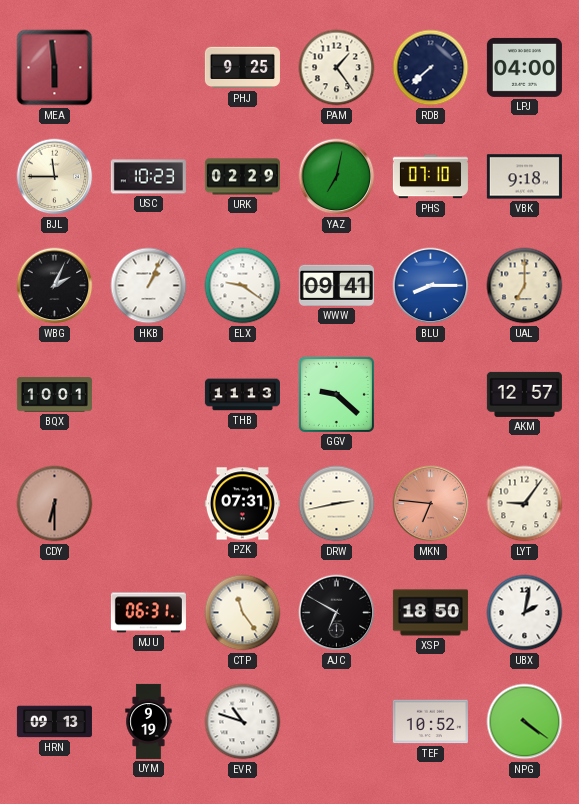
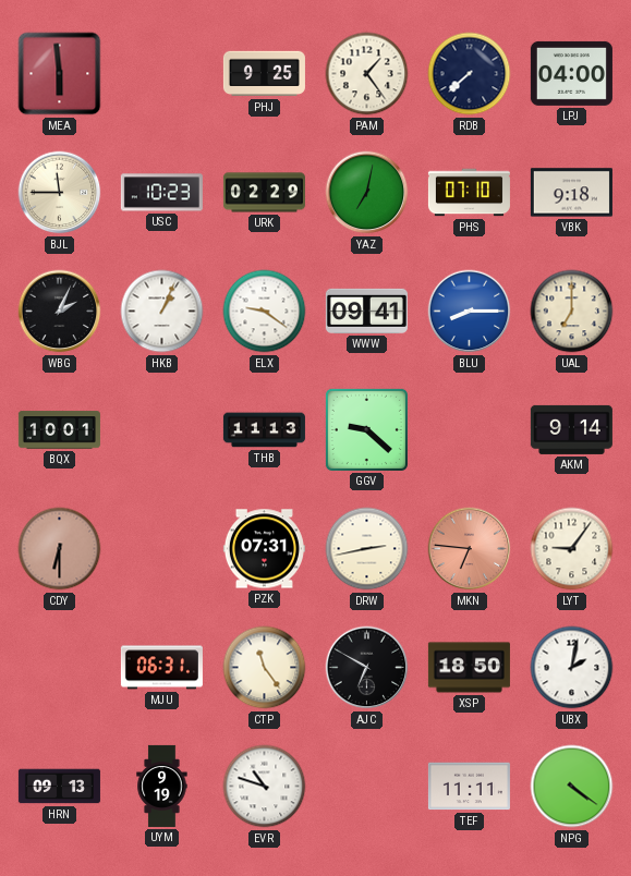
AKM: 12:57 -> 9:14
TEF: 10:52 -> 11:11
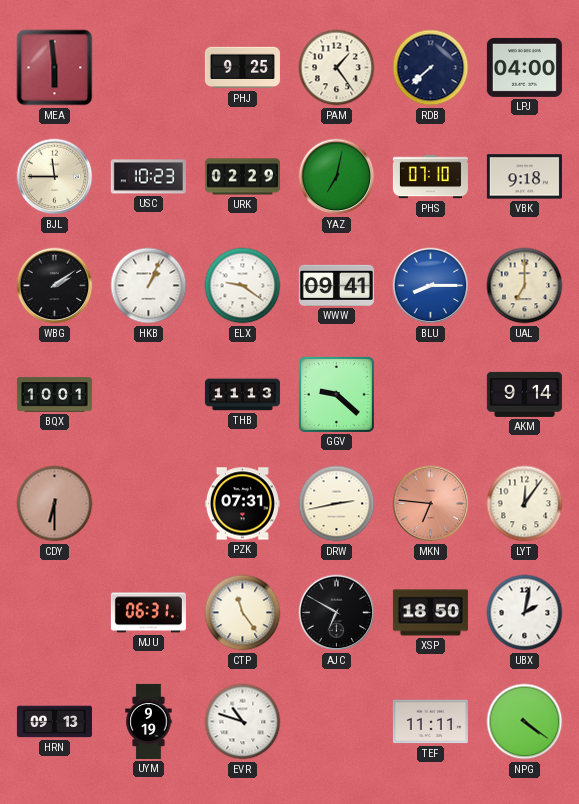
WBG: 2:04 -> 2:09
LYT: 9:06 -> 12:06
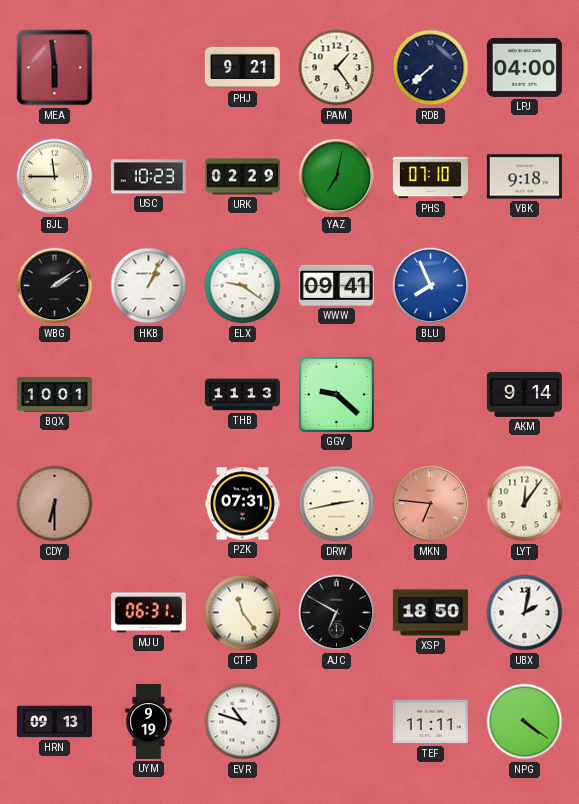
PHJ: 9:25 -> 9:21
BLU: 8:15 -> 7:56
UAL: 7:00 -> none
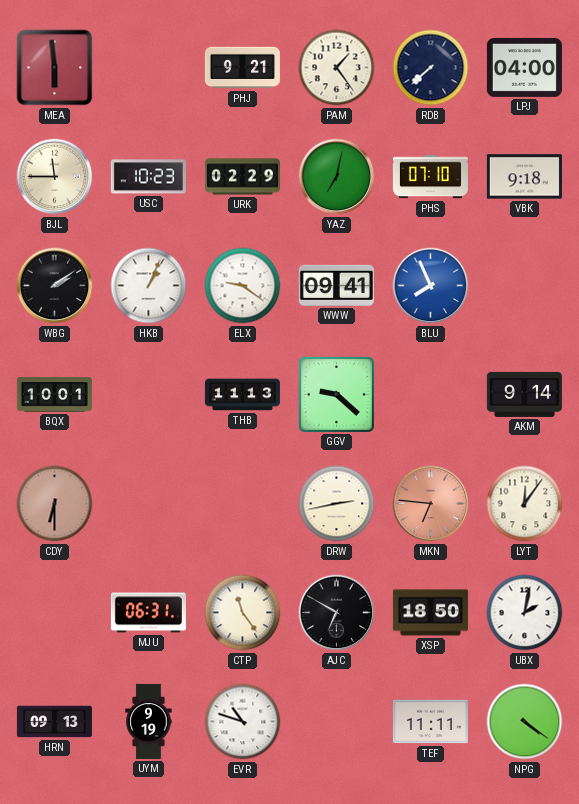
PZK: 07:31 -> none
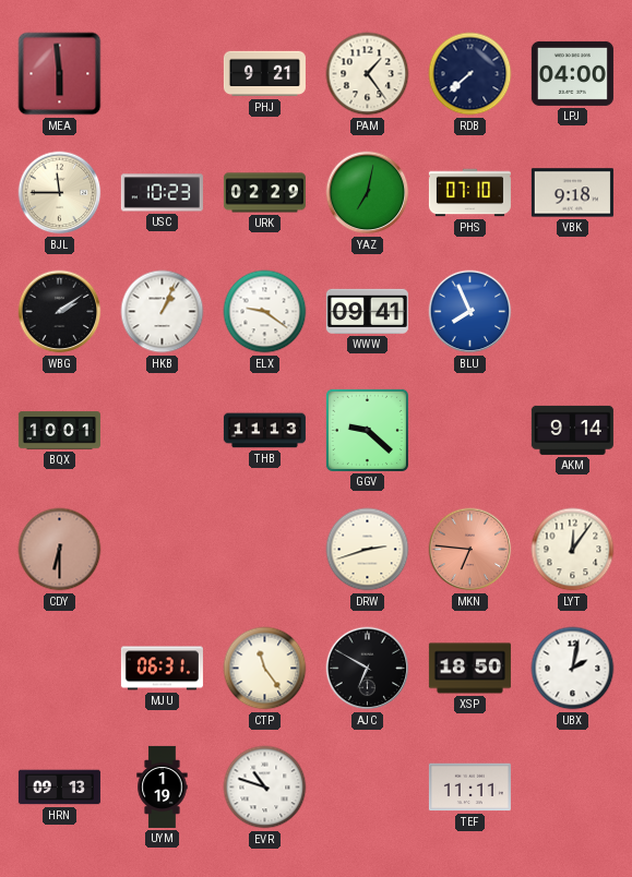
DRW: 2:43 -> 2:42
UYM: 9:19 -> 1:19
NPG: 4:21 -> none
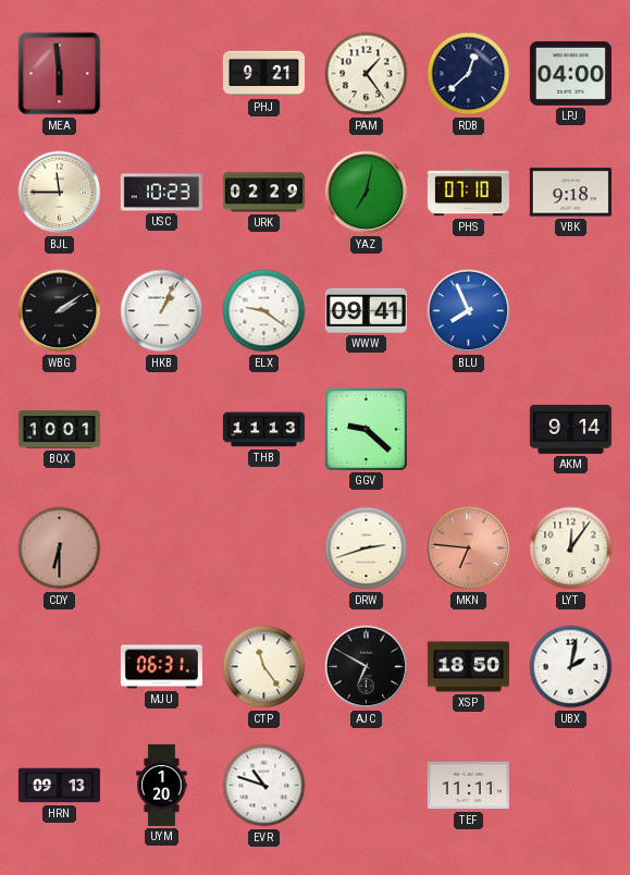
RDB: 7:38 -> 12:38
UYM: 1:19 -> 1:20
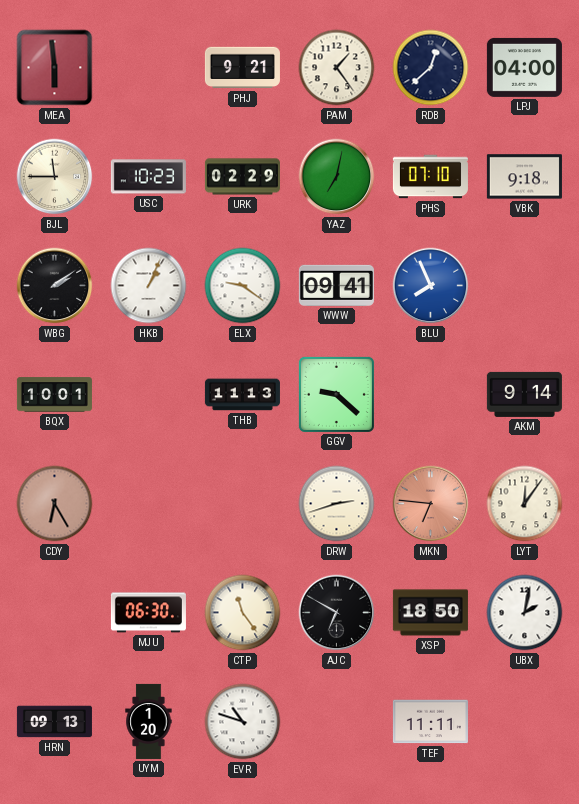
CDY: 6:30 -> 6:25
MJU: 06:31 -> 06:30
